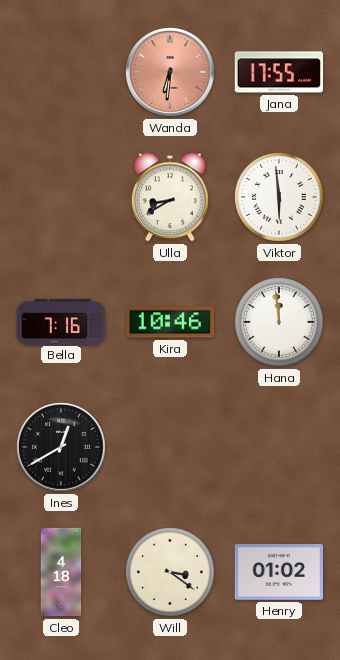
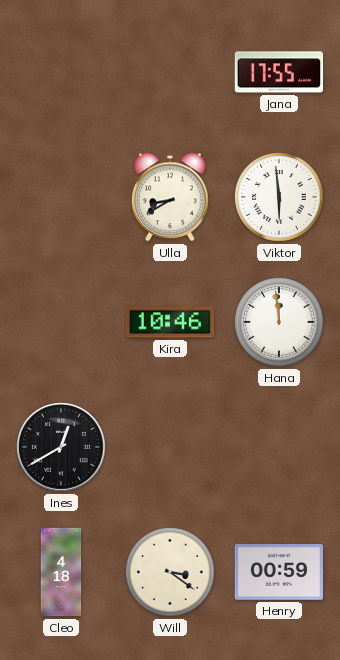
Wanda: 6:31 -> none
Bella: 7:16 -> none
Henry: 01:02 -> 00:59
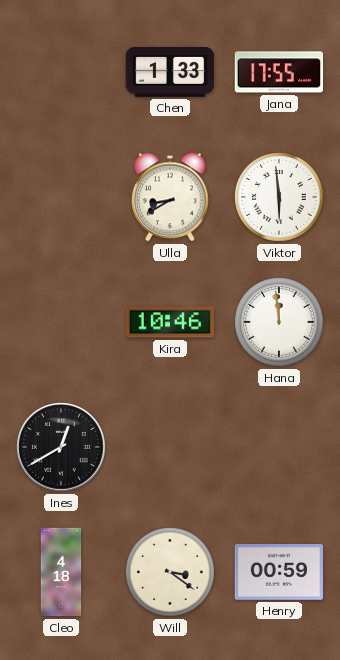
Chen: none -> 1:33
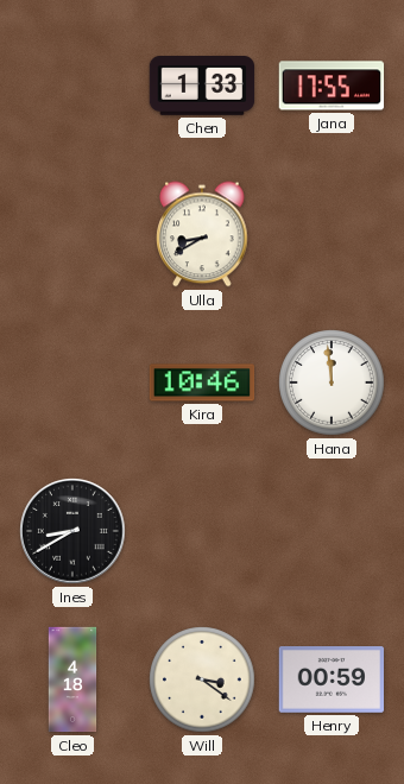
Viktor: 5:59 -> none
Ines: 12:40 -> 8:40
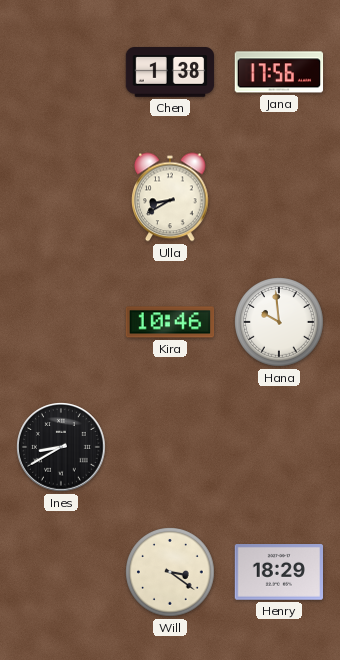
Chen: 1:33 -> 1:38
Jana: 17:55 -> 17:56
Hana: 11:59 -> 9:59
Cleo: 4:18 -> none
Henry: 00:59 -> 18:29
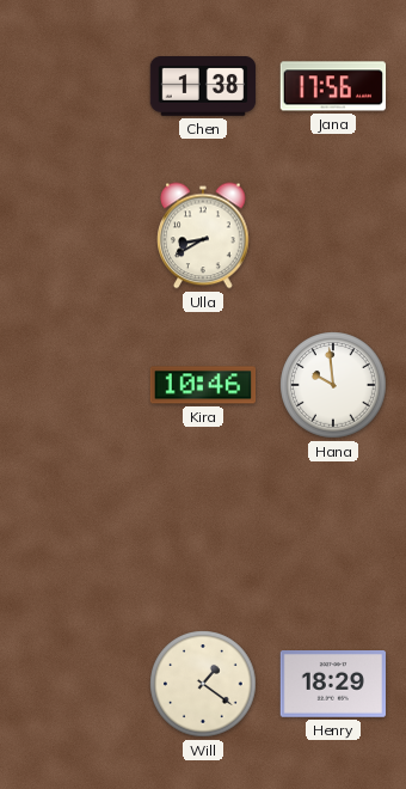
Ines: 8:40 -> none
Will: 3:21 -> 1:21
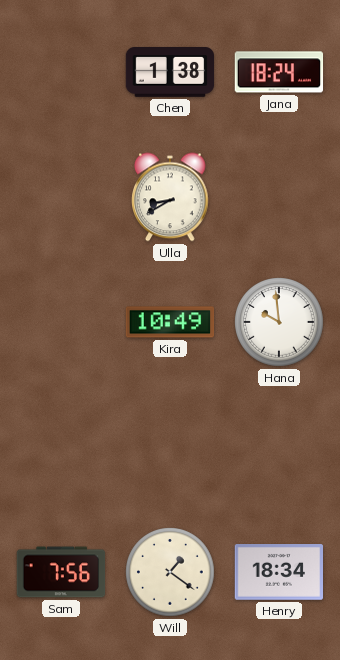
Jana: 17:56 -> 18:24
Kira: 10:46 -> 10:49
Sam: none -> 7:56
Henry: 18:29 -> 18:34
